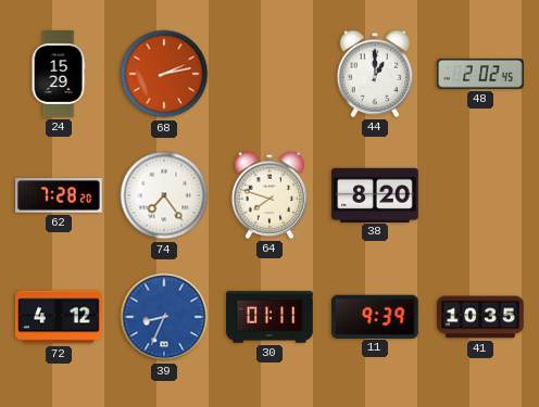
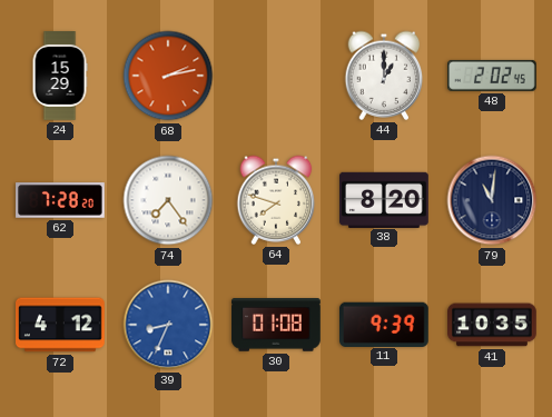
79: none -> 11:01
30: 01:11 -> 01:08
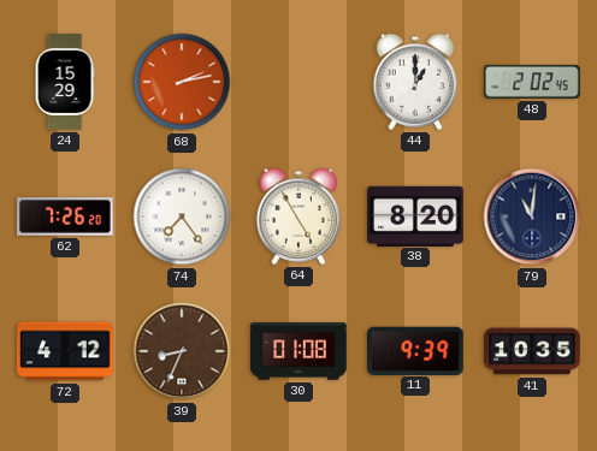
62: 7:28 -> 7:26
64: 7:48 -> 4:55
39 dial: blue -> brown
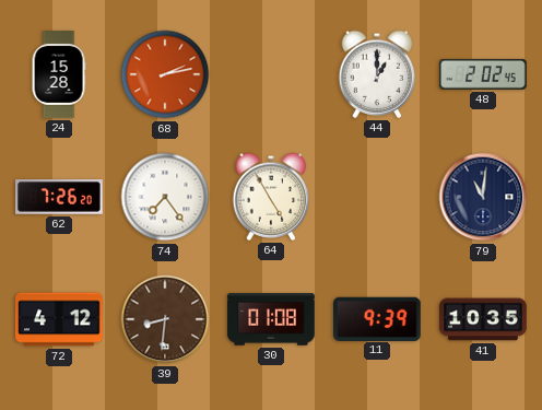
24: 15:29 -> 15:28
38: 8:20 -> none
39: 8:34 -> 8:31
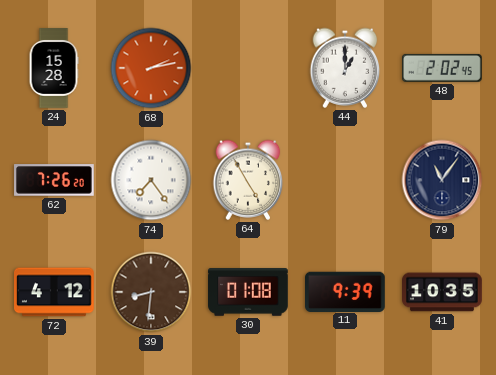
79: 11:01 -> 11:06
